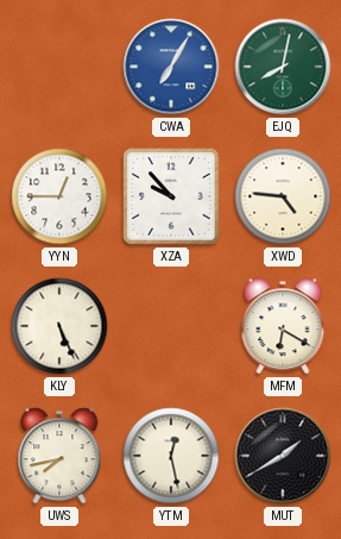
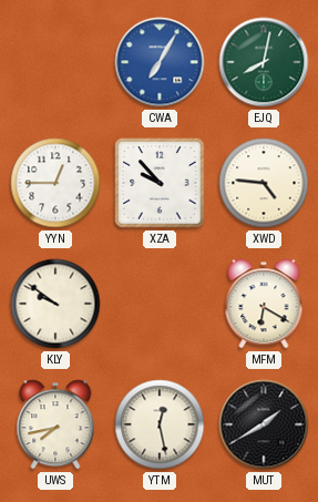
KLY: 5:26 -> 9:51
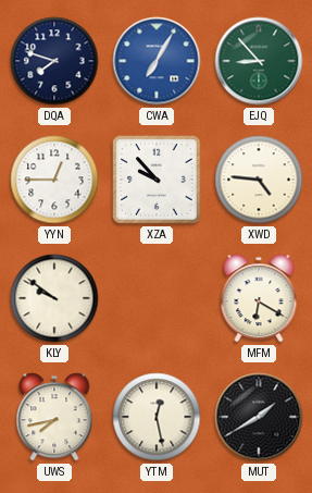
DQA: none -> 7:48
EJQ: 8:02 -> 8:53
